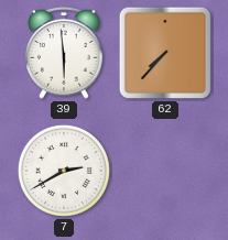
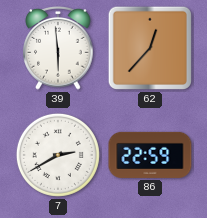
62: 7:37 -> 12:37
86: none -> 22:59
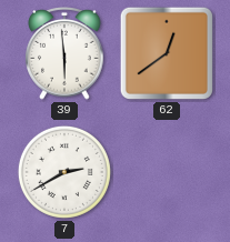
62: 12:37 -> 12:39
86: 22:59 -> none
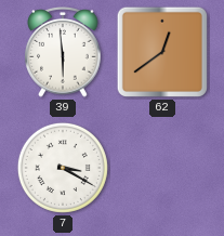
7: 2:40 -> 3:20
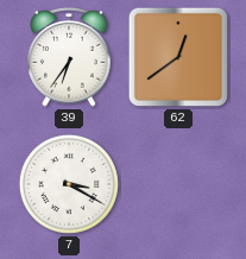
39: 5:59 -> 6:36
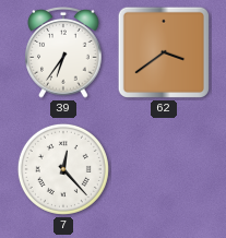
62: 12:39 -> 3:39
7: 3:20 -> 12:23
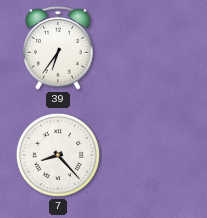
62: 3:39 -> none
7: 12:23 -> 8:23
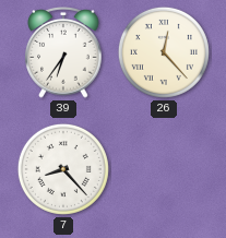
26: none -> 12:23
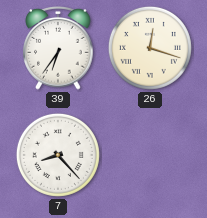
26: 12:23 -> 12:18
